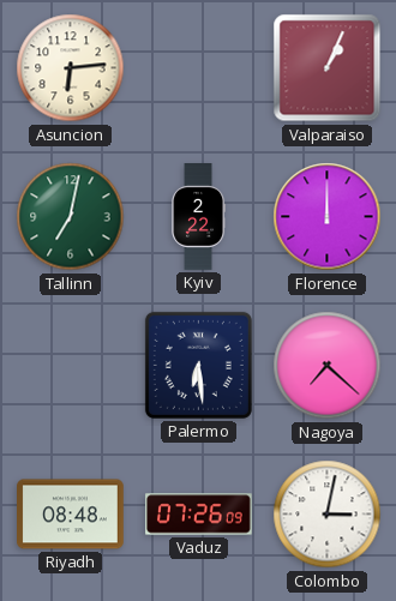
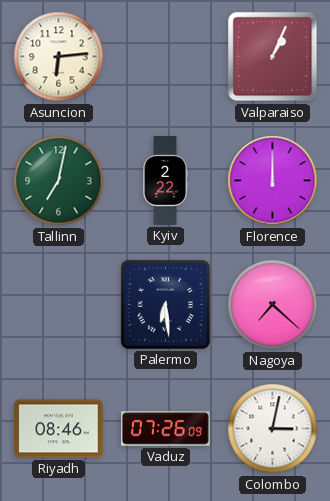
Riyadh: 08:48 -> 08:46
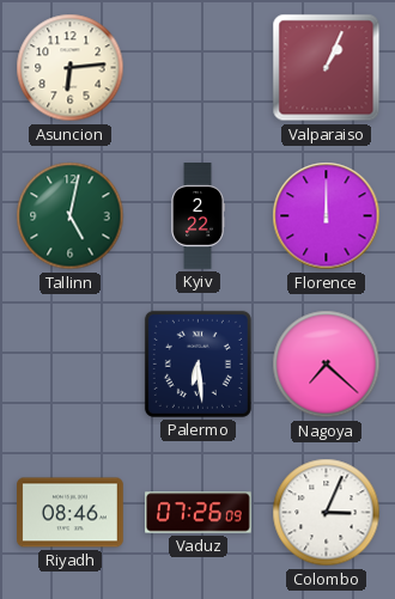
Tallinn: 7:02 -> 5:02
Colombo: 3:02 -> 3:04
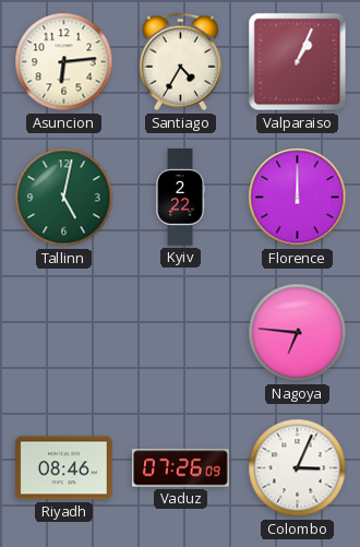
Santiago: none -> 4:35
Palermo: 6:29 -> none
Nagoya: 7:22 -> 6:46
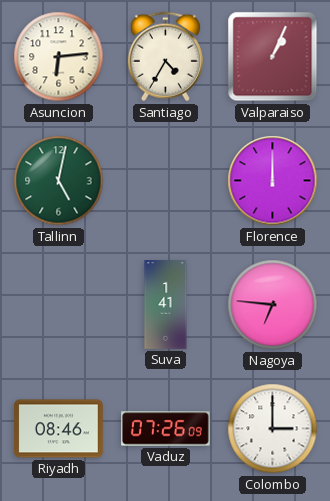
Kyiv: 2:22 -> none
Suva: none -> 1:41
Colombo: 3:04 -> 3:00
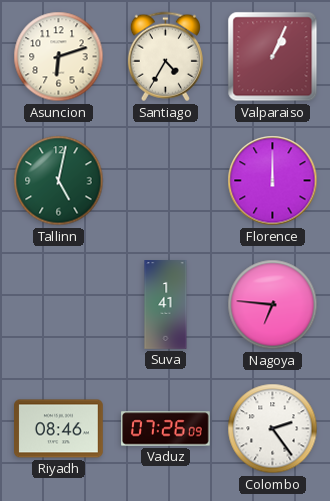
Asuncion: 6:14 -> 6:12
Colombo: 3:00 -> 2:24
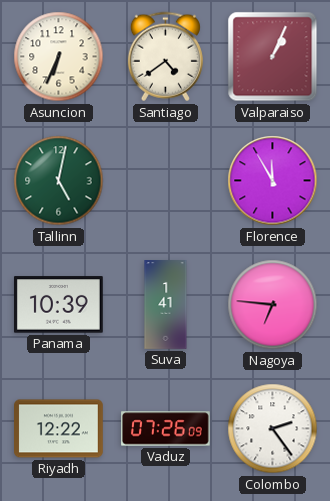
Asuncion: 6:12 -> 6:34
Santiago: 4:35 -> 4:39
Florence: 12:00 -> 11:55
Panama: none -> 10:39
Riyadh: 08:46 -> 12:22
